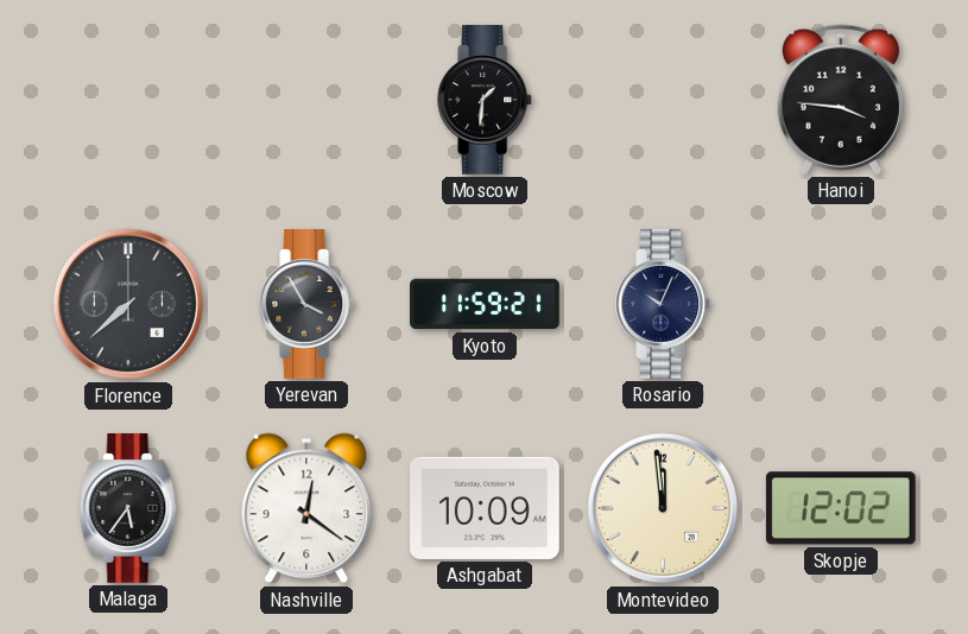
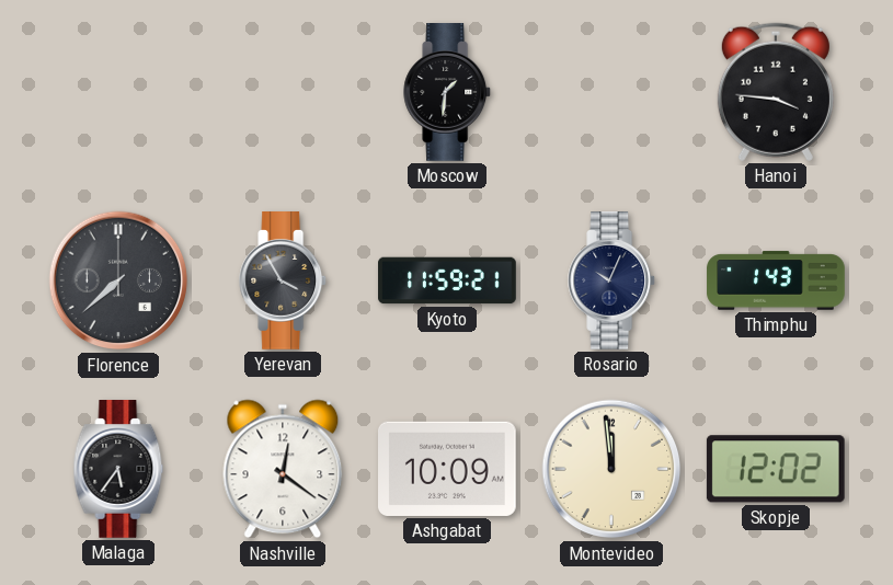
Thimphu: none -> 1:43
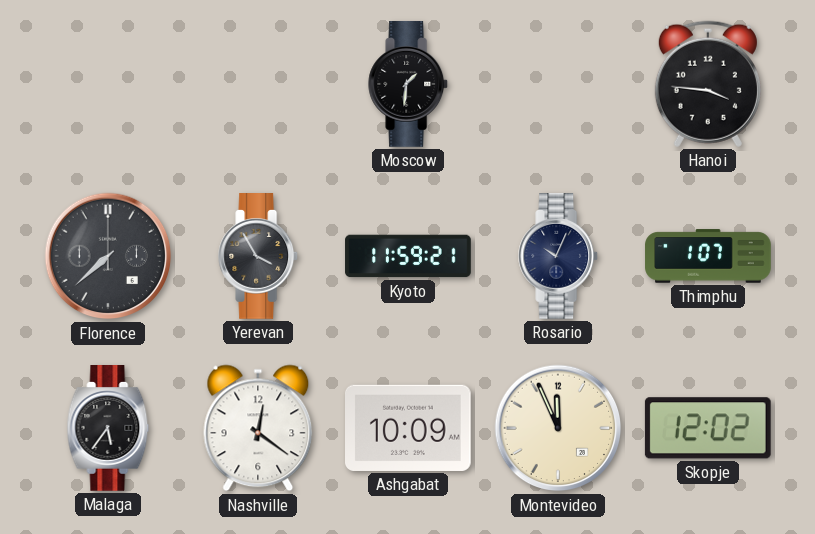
Thimphu: 1:43 -> 1:07
Montevideo: 11:59 -> 11:56
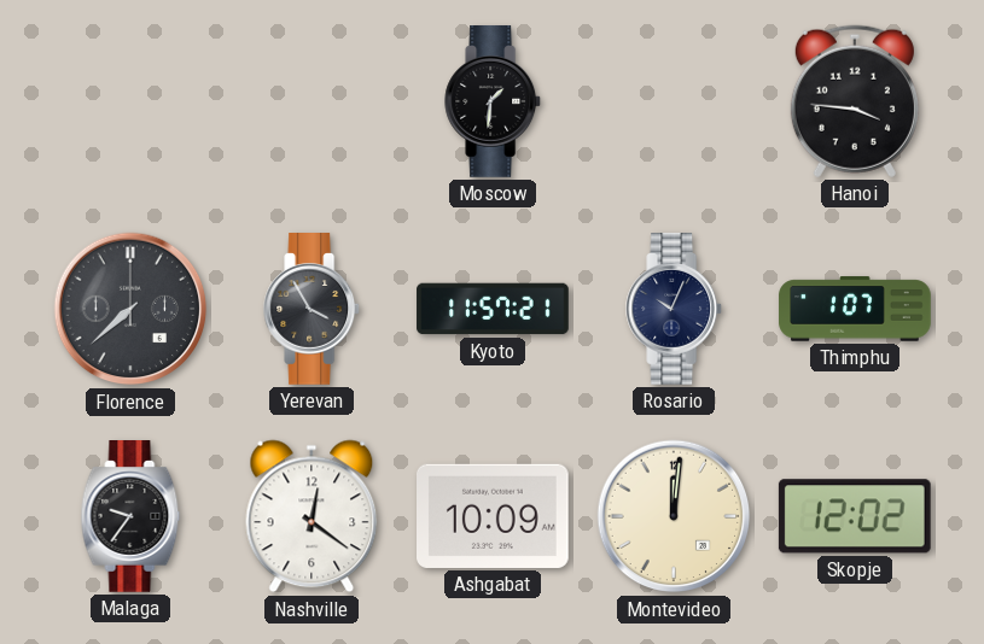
Kyoto: 11:59 -> 11:57
Malaga: 5:36 -> 9:36
Montevideo: 11:56 -> 12:01
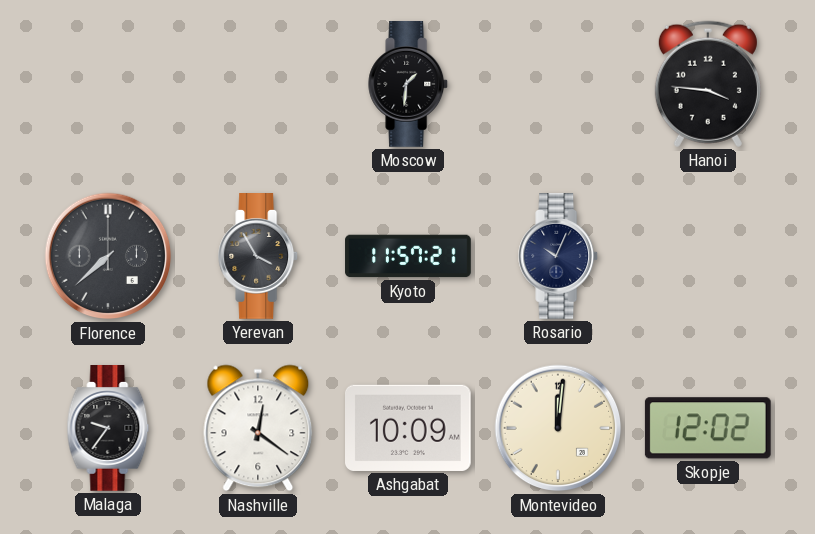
Thimphu: 1:07 -> none
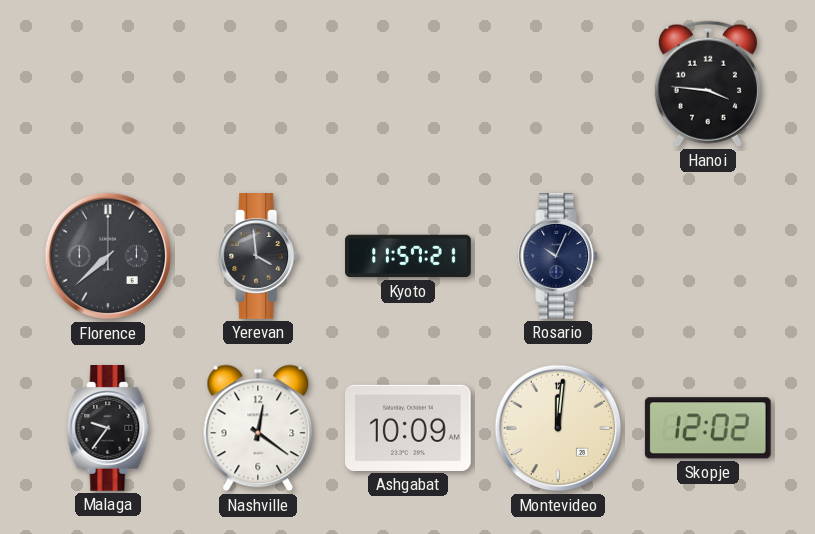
Moscow: 1:31 -> none
Yerevan: 3:55 -> 3:59
